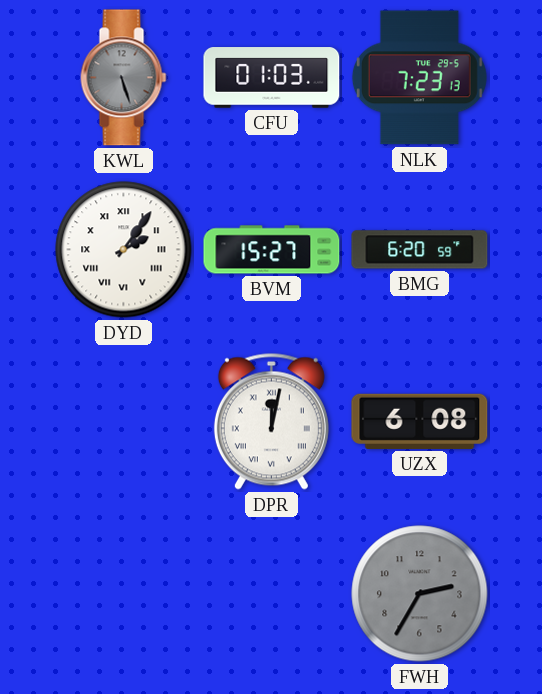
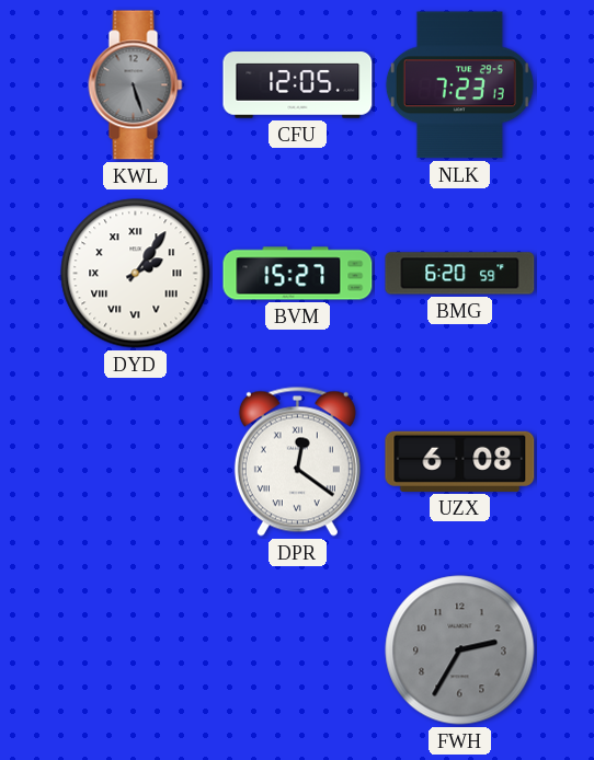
CFU: 01:03 -> 12:05
DPR: 12:02 -> 12:21
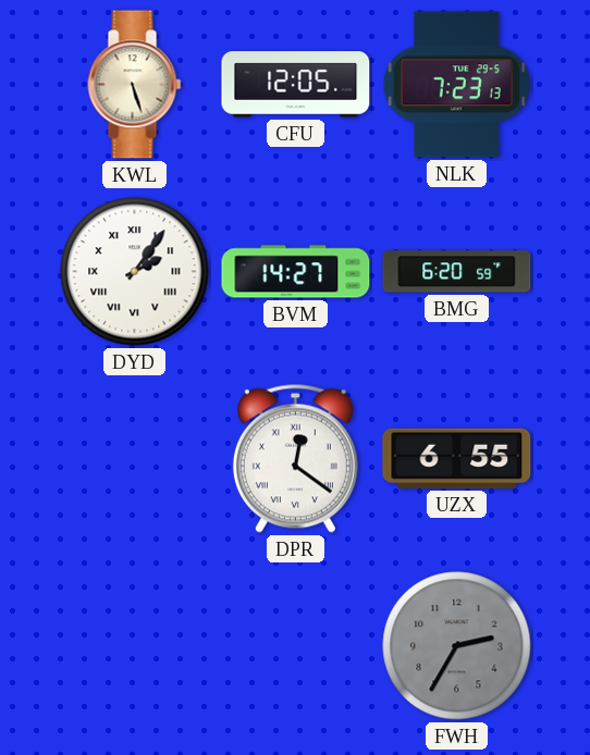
KWL dial: grey -> cream
BVM: 15:27 -> 14:27
UZX: 6:08 -> 6:55
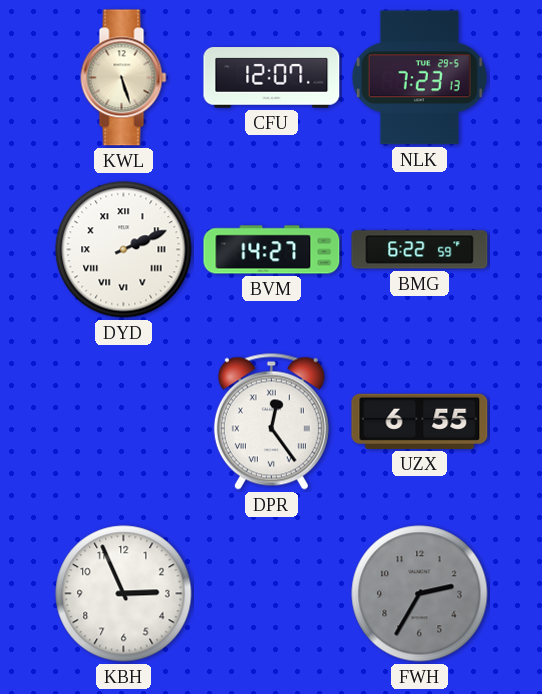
CFU: 12:05 -> 12:07
DYD: 2:06 -> 2:11
BMG: 6:20 -> 6:22
DPR: 12:21 -> 12:24
KBH: none -> 2:56
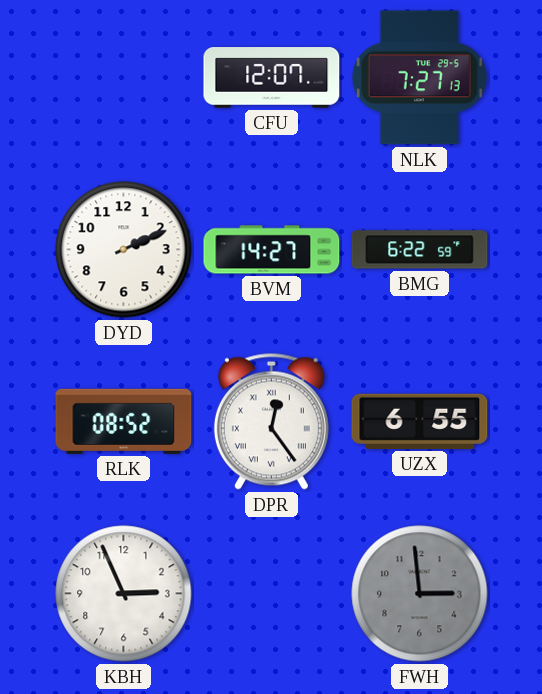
KWL: 5:27 -> none
NLK: 7:23 -> 7:27
DYD numerals: Roman -> Arabic
RLK: none -> 08:52
FWH: 2:35 -> 2:59
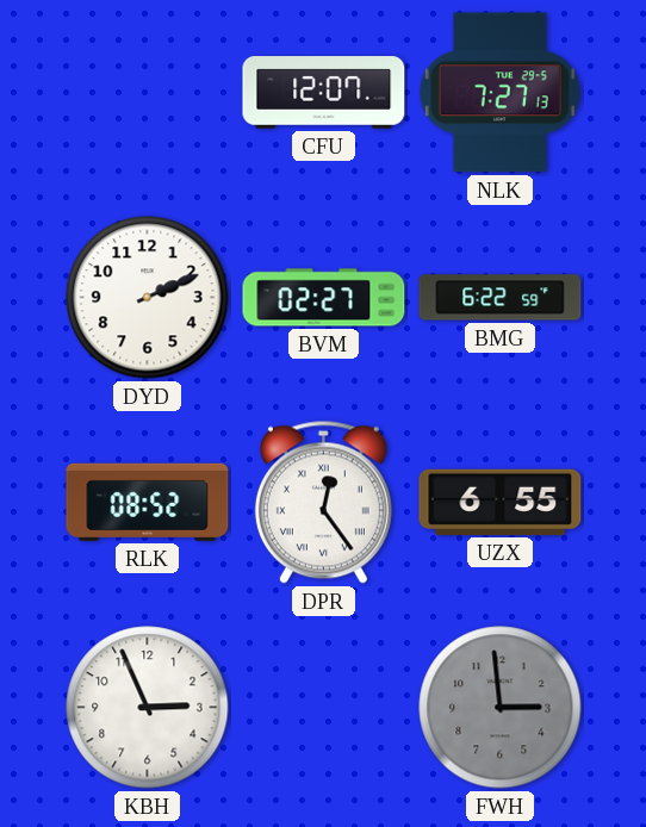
BVM: 14:27 -> 02:27
